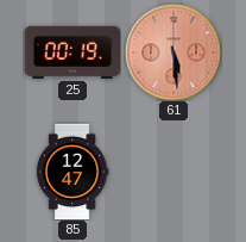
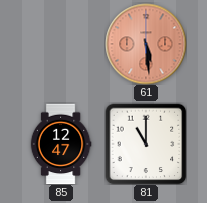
25: 00:19 -> none
81: none -> 11:00
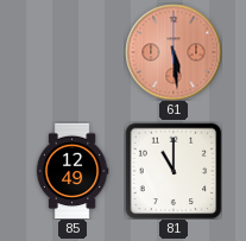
85: 12:47 -> 12:49
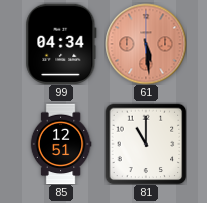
99: none -> 04:34
85: 12:49 -> 12:51
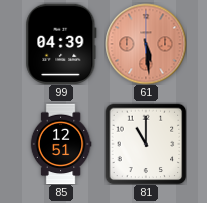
99: 04:34 -> 04:39
